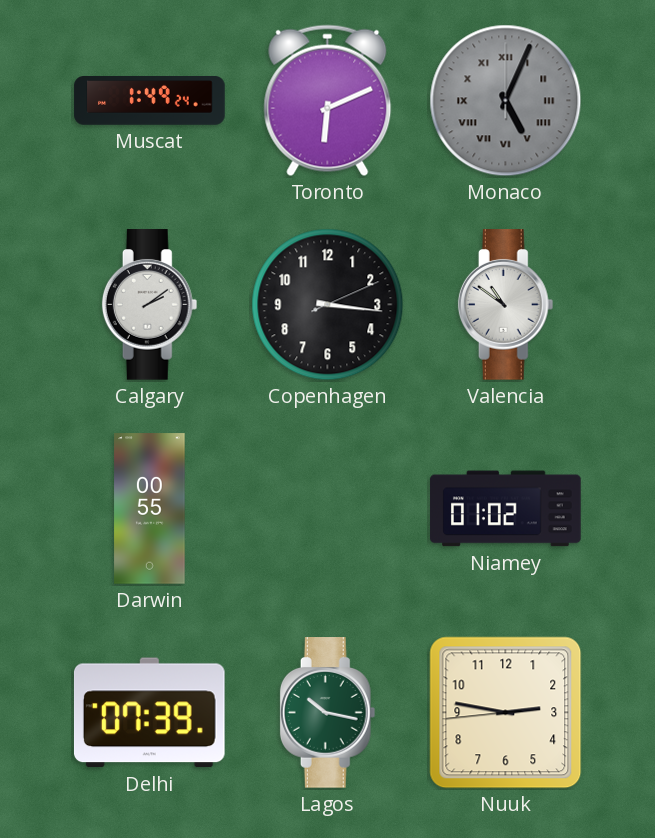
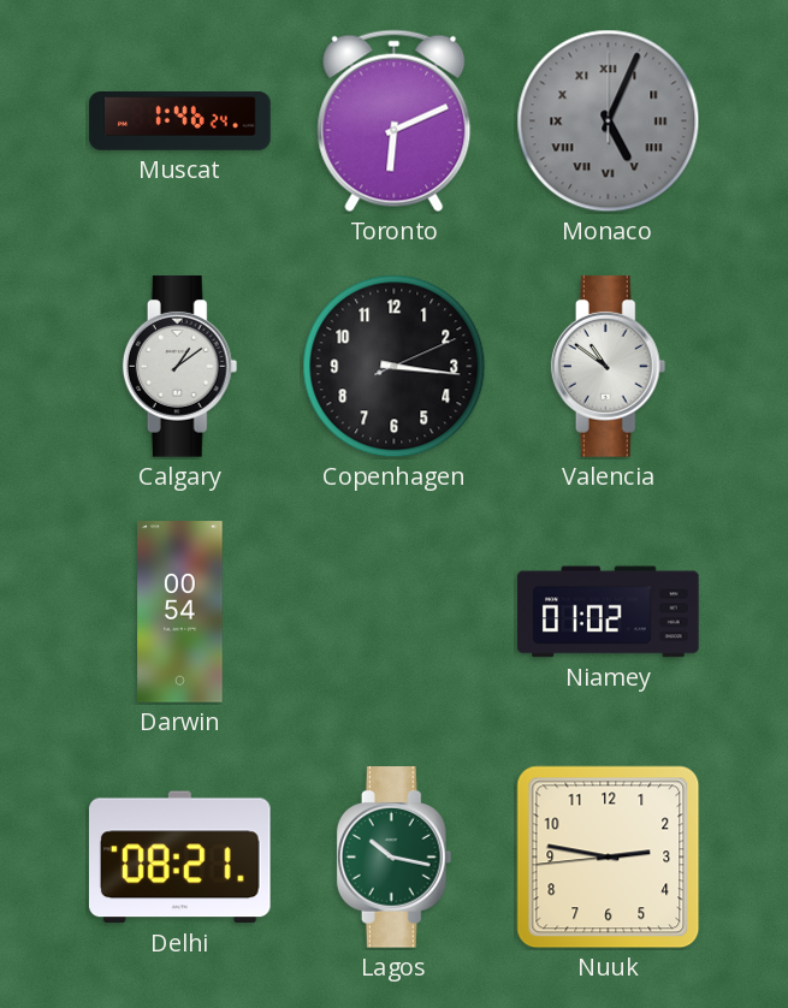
Muscat: 1:49 -> 1:46
Calgary: 2:09 -> 1:09
Darwin: 00:55 -> 00:54
Delhi: 07:39 -> 08:21
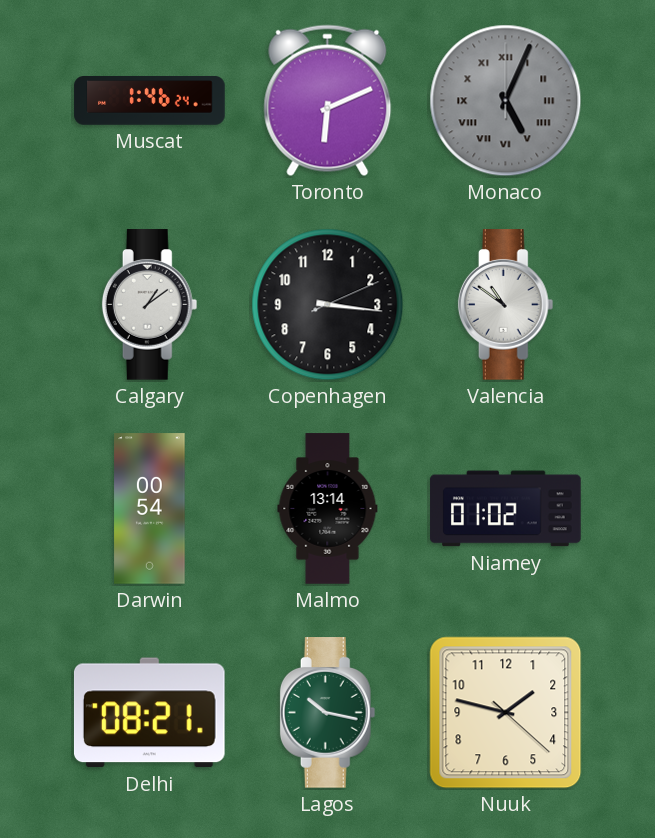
Malmo: none -> 13:14
Nuuk: 2:46 -> 1:47
